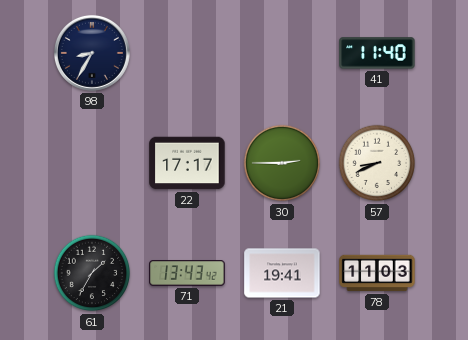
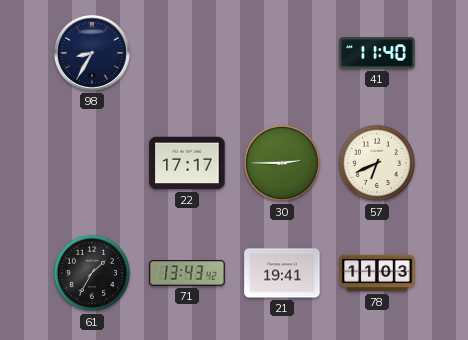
57: 8:41 -> 6:41
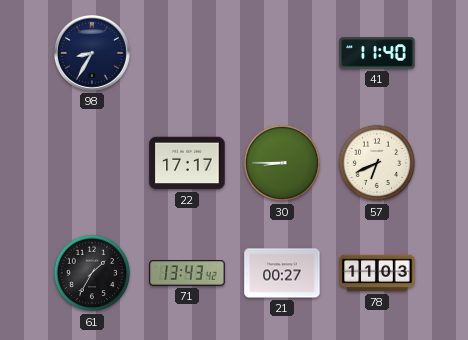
30: 2:45 -> 8:45
21: 19:41 -> 00:27
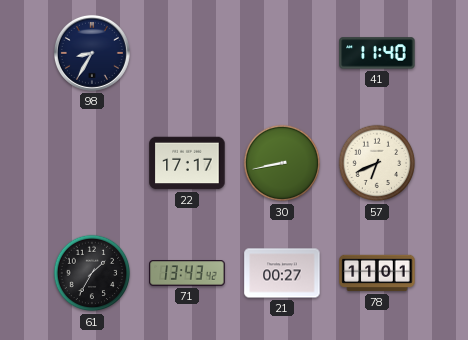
30: 8:45 -> 8:43
78: 11:03 -> 11:01
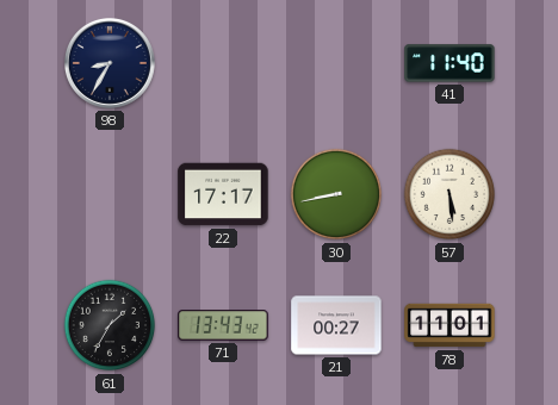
57: 6:41 -> 5:29
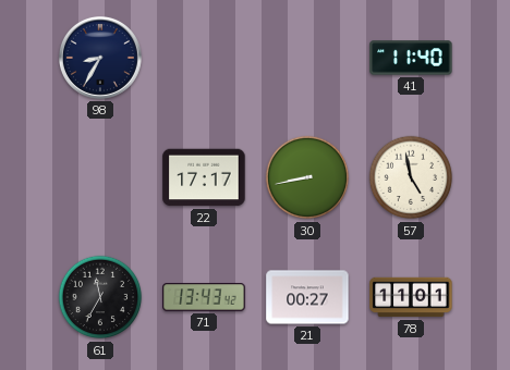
57: 5:29 -> 4:58
61: 1:35 -> 11:35
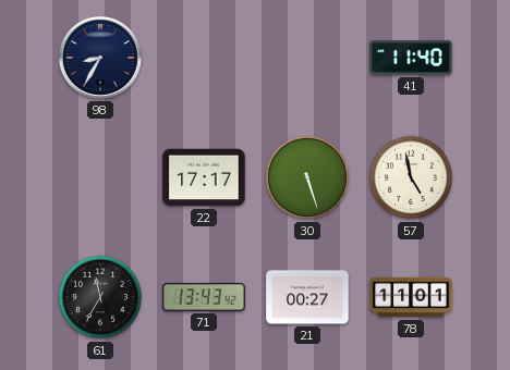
30: 8:43 -> 5:27
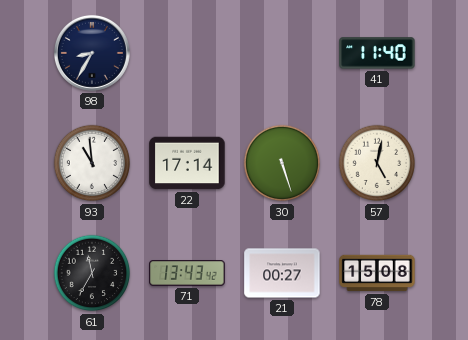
93: none -> 10:59
22: 17:17 -> 17:14
57: 4:58 -> 5:02
78: 11:01 -> 15:08
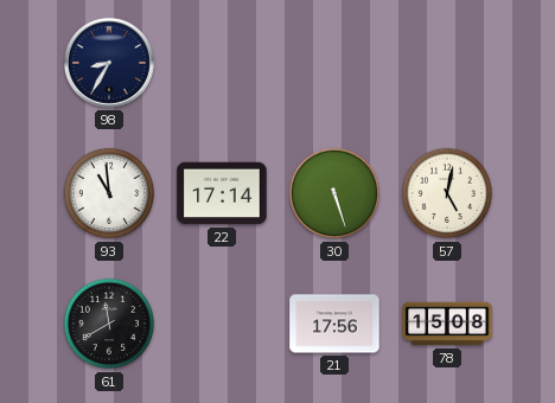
41: 11:40 -> none
61: 11:35 -> 11:40
71: 13:43 -> none
21: 00:27 -> 17:56
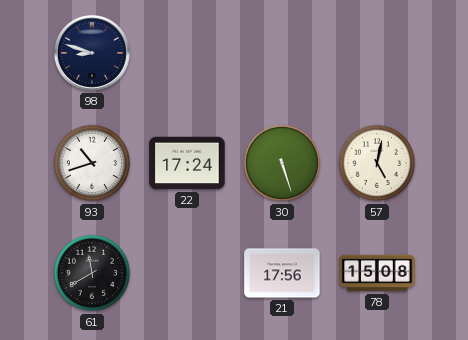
98: 8:35 -> 8:48
93: 10:59 -> 10:42
22: 17:14 -> 17:24
